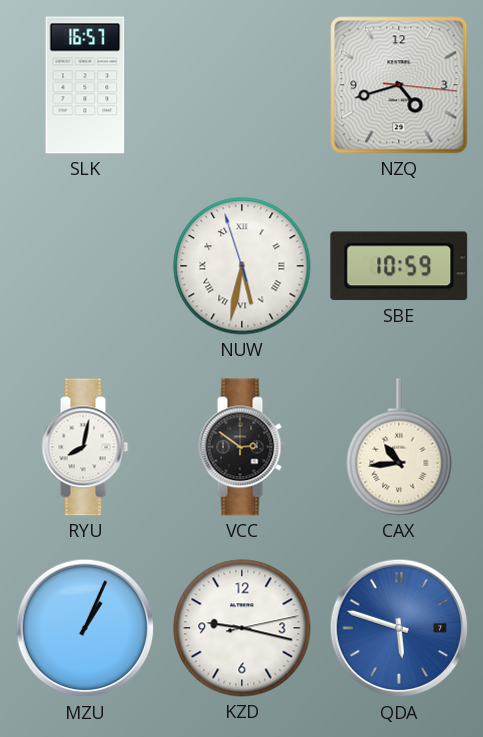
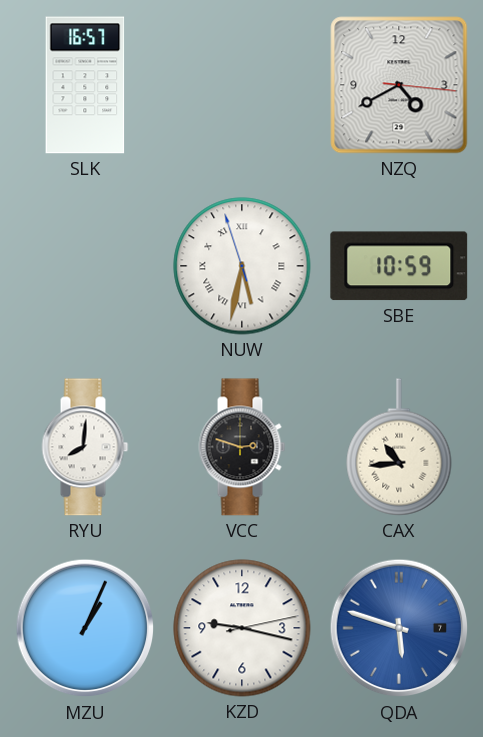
NZQ: 4:42 -> 4:40
RYU: 8:02 -> 8:01
VCC: 2:51 -> 2:48
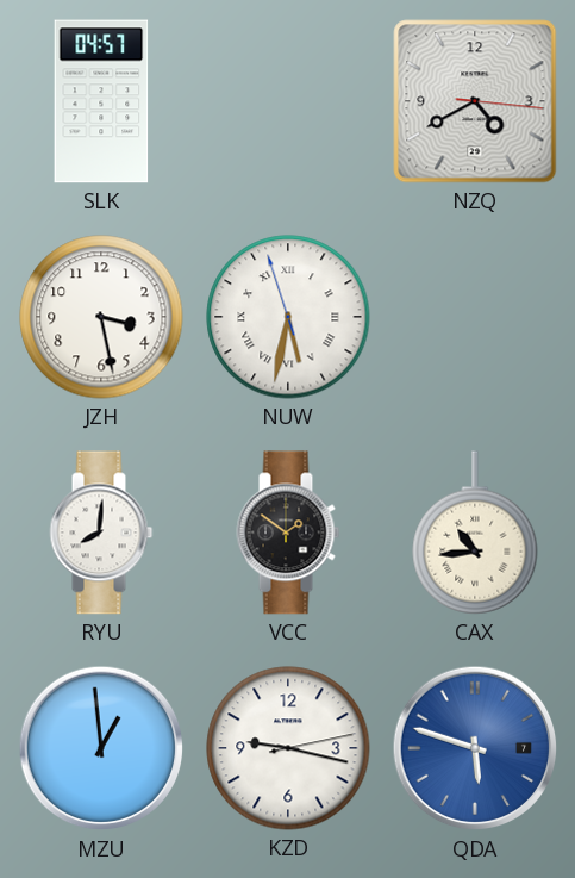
SLK: 16:57 -> 04:57
JZH: none -> 3:28
SBE: 10:59 -> none
VCC: 2:48 -> 1:51
MZU: 1:04 -> 12:59
